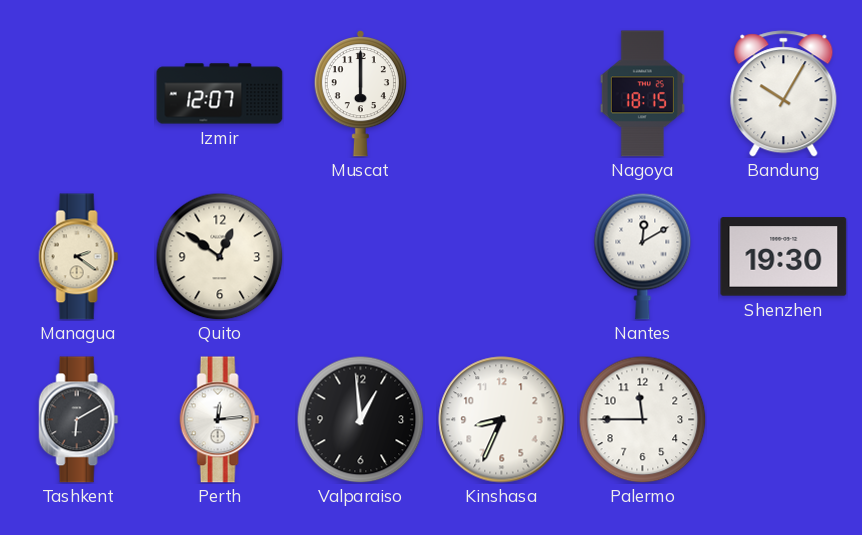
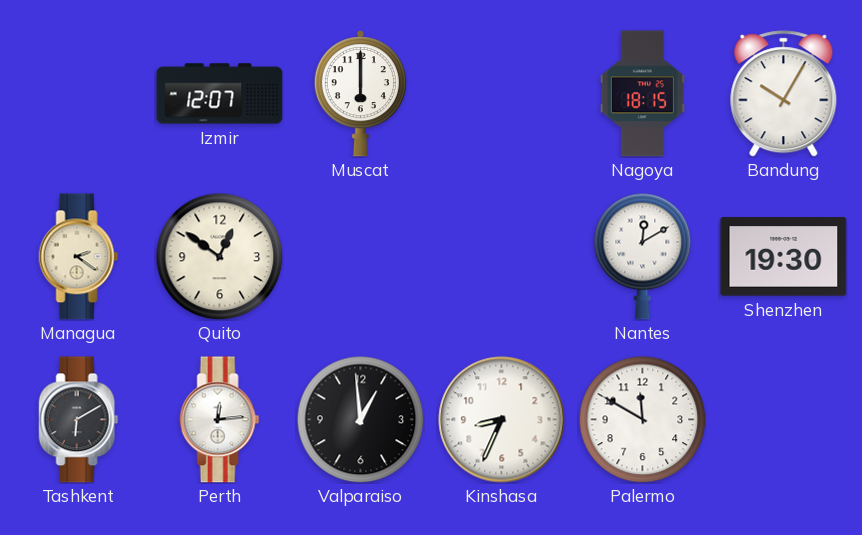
Palermo: 11:45 -> 11:50
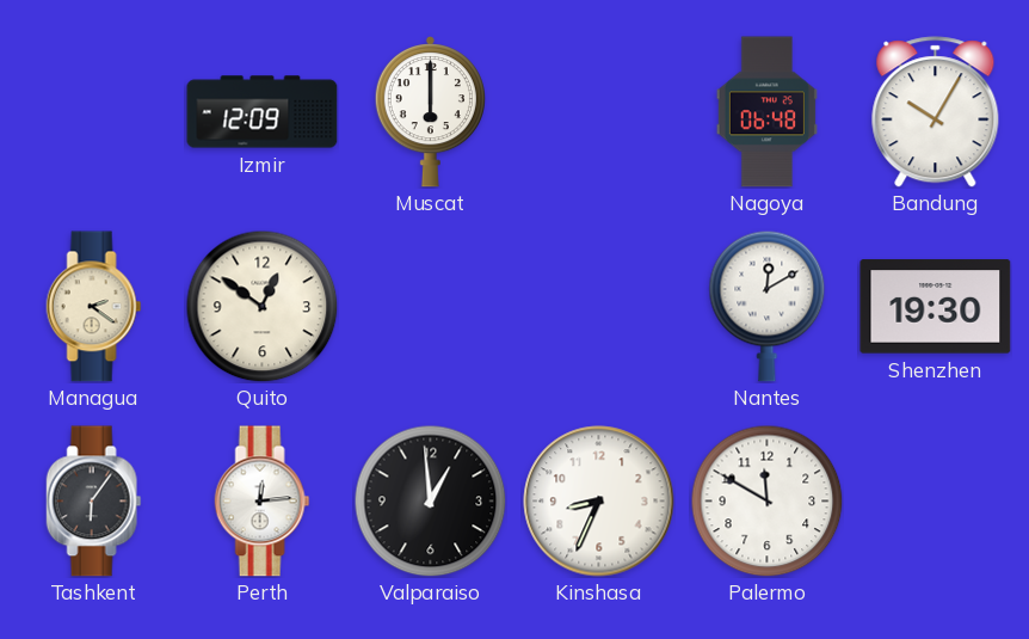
Izmir: 12:07 -> 12:09
Nagoya: 18:15 -> 06:48
Tashkent: 6:10 -> 6:06
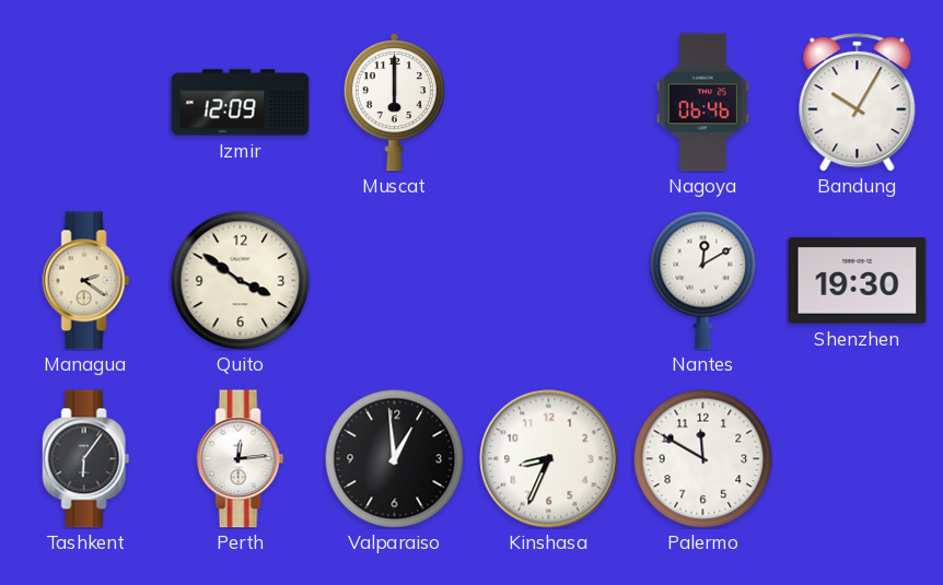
Nagoya: 06:48 -> 06:46
Quito: 12:51 -> 3:51
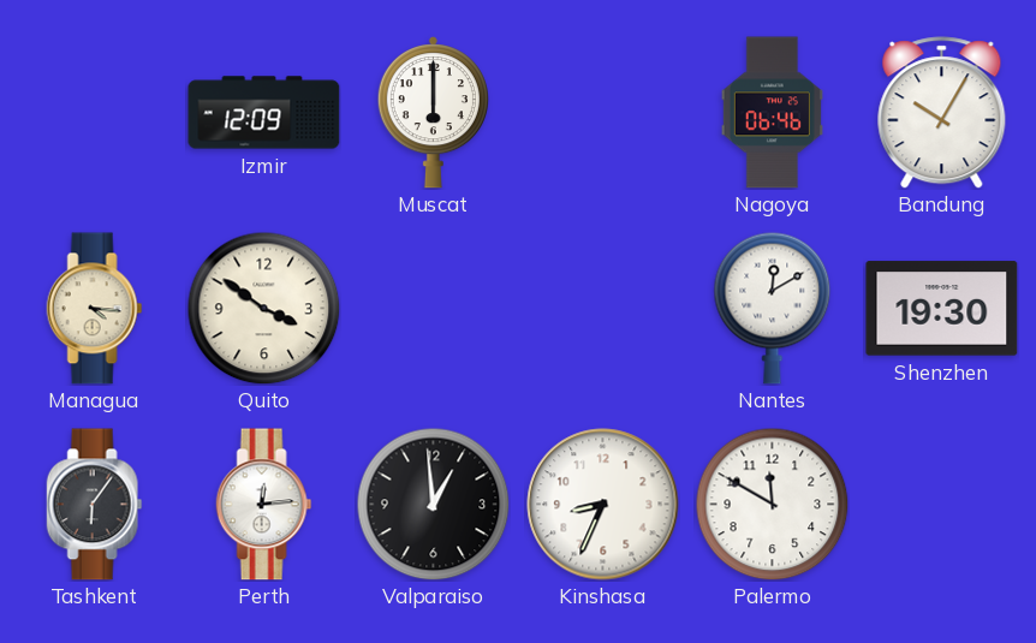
Managua: 2:21 -> 4:16
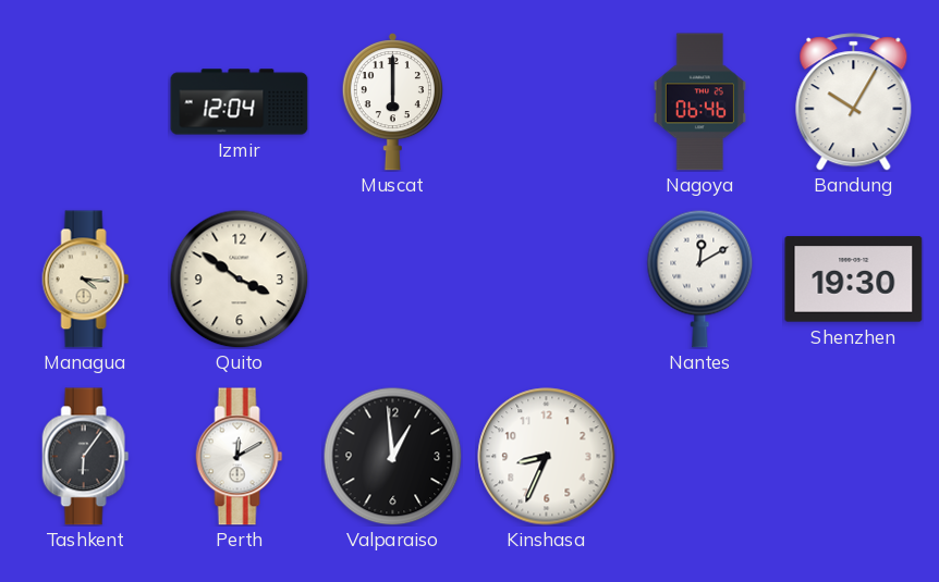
Izmir: 12:09 -> 12:04
Perth: 12:14 -> 12:10
Palermo: 11:50 -> none
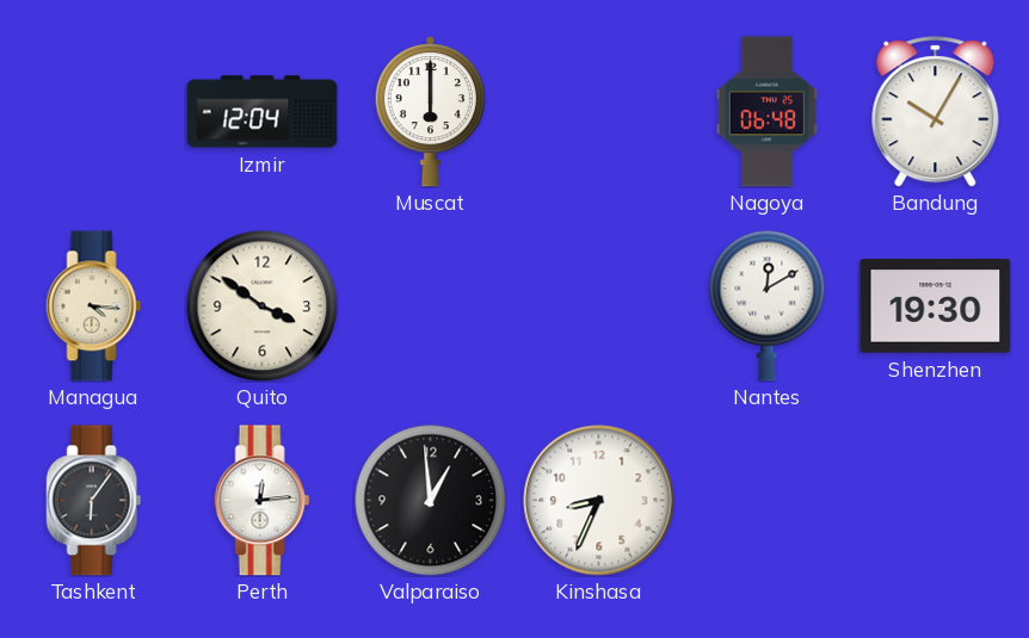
Nagoya: 06:46 -> 06:48
Perth: 12:10 -> 12:14
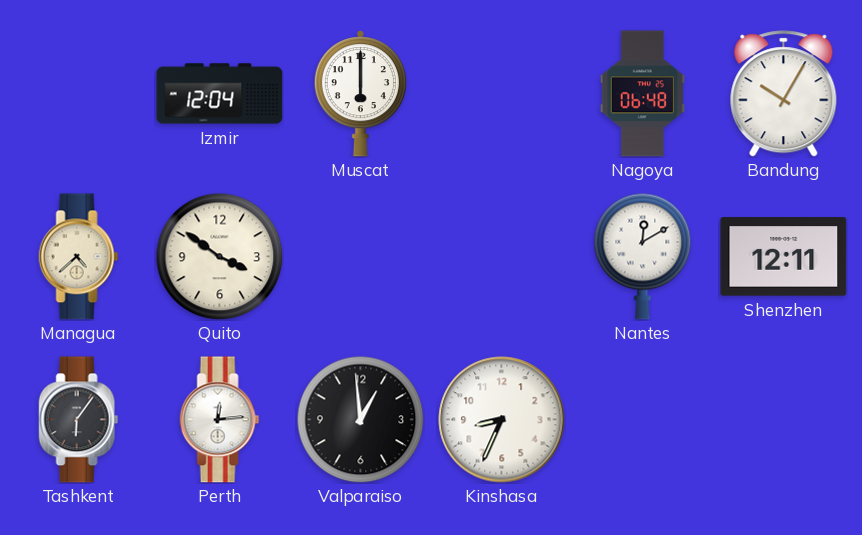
Managua: 4:16 -> 4:38
Shenzhen: 19:30 -> 12:11
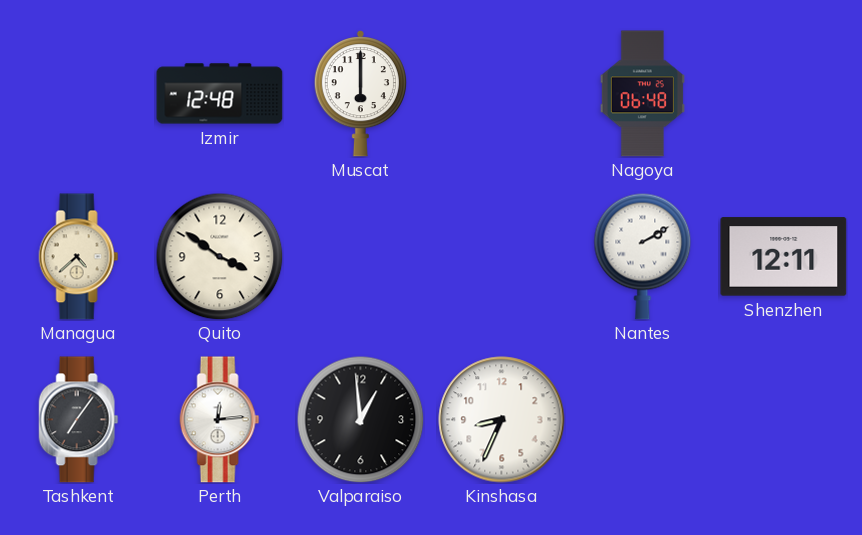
Izmir: 12:04 -> 12:48
Bandung: 10:05 -> none
Nantes: 12:10 -> 2:10
Tashkent: 6:06 -> 7:06
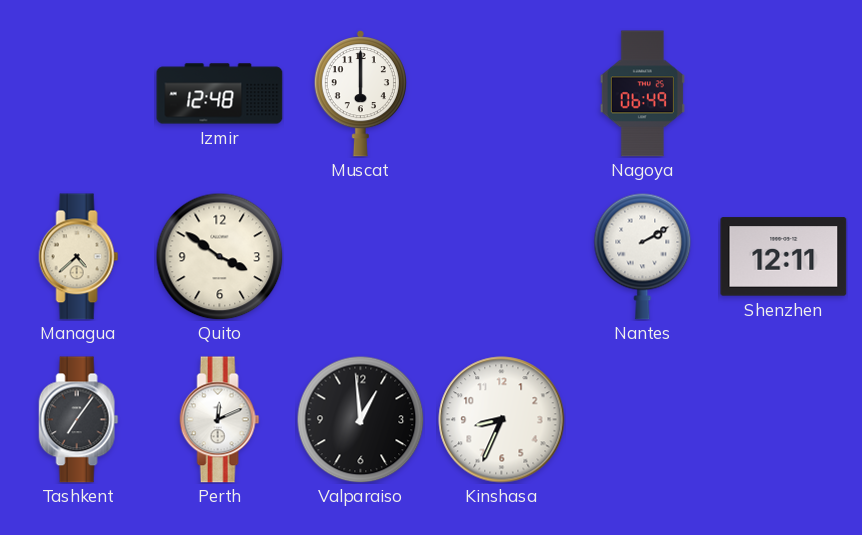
Nagoya: 06:48 -> 06:49
Perth: 12:14 -> 12:11
